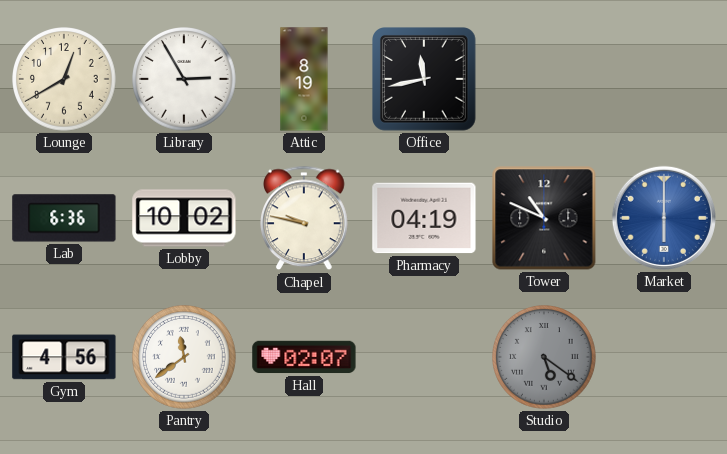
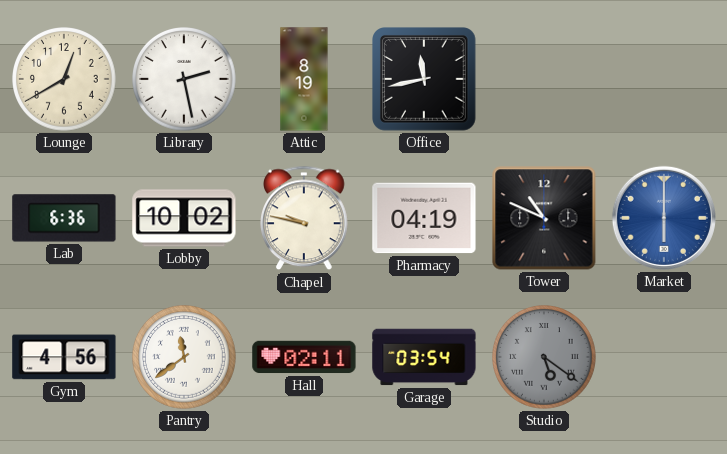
Library: 2:55 -> 2:28
Hall: 02:07 -> 02:11
Garage: none -> 03:54
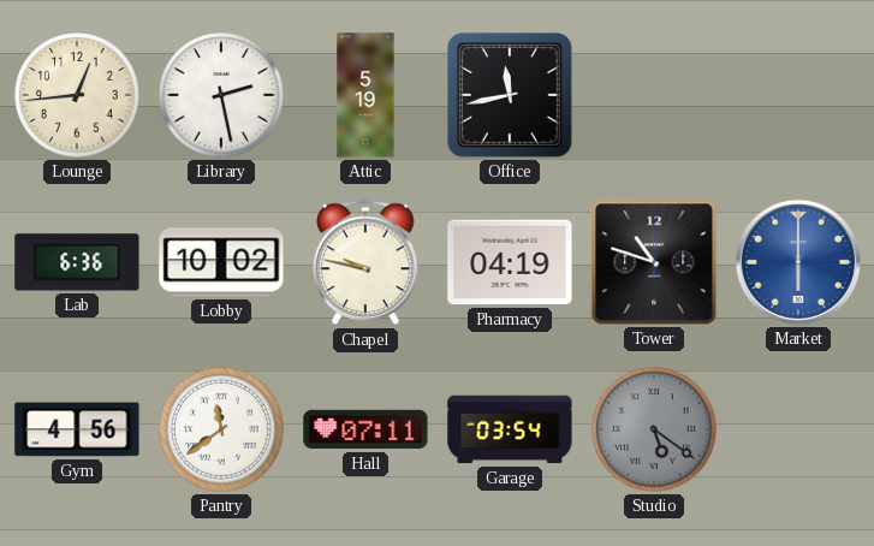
Lounge: 12:40 -> 12:44
Attic: 8:19 -> 5:19
Tower: 10:49 -> 10:48
Hall: 02:11 -> 07:11
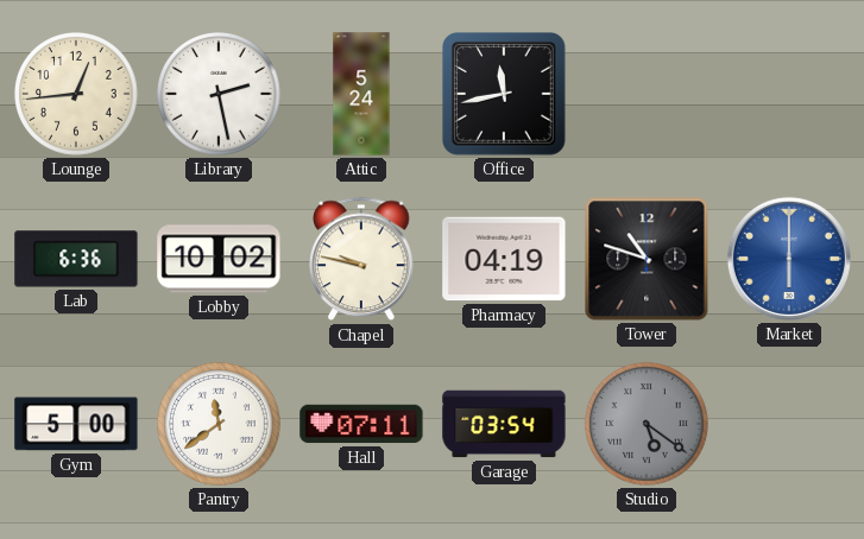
Attic: 5:19 -> 5:24
Gym: 4:56 -> 5:00
